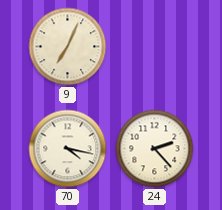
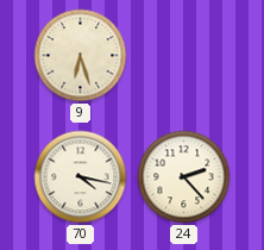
9: 7:04 -> 6:27
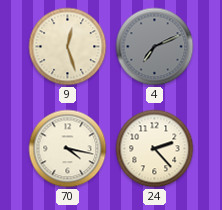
9: 6:27 -> 12:27
4: none -> 7:11
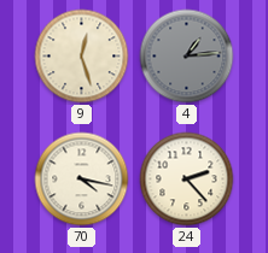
4: 7:11 -> 1:14
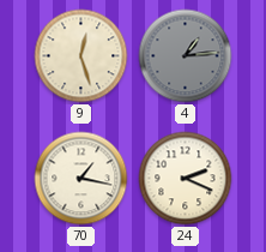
70: 4:17 -> 1:17
24: 2:23 -> 2:19
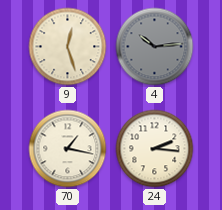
4: 1:14 -> 10:14
24: 2:19 -> 2:16
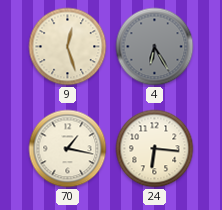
4: 10:14 -> 6:25
24: 2:16 -> 6:16
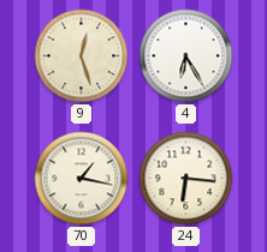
4 dial: grey -> white
